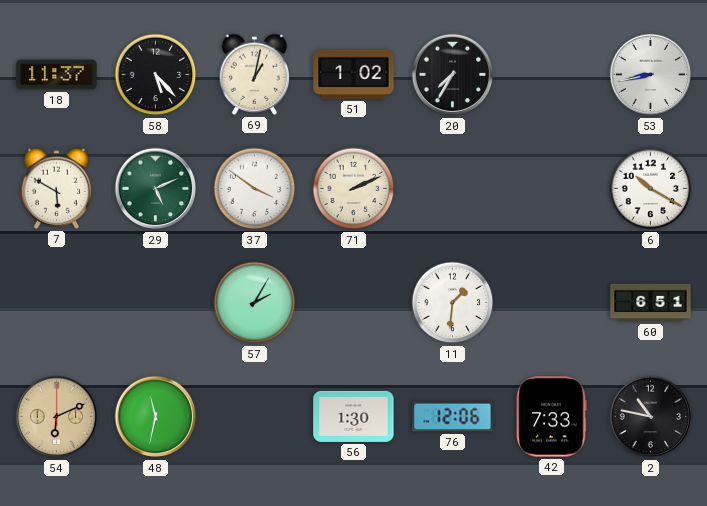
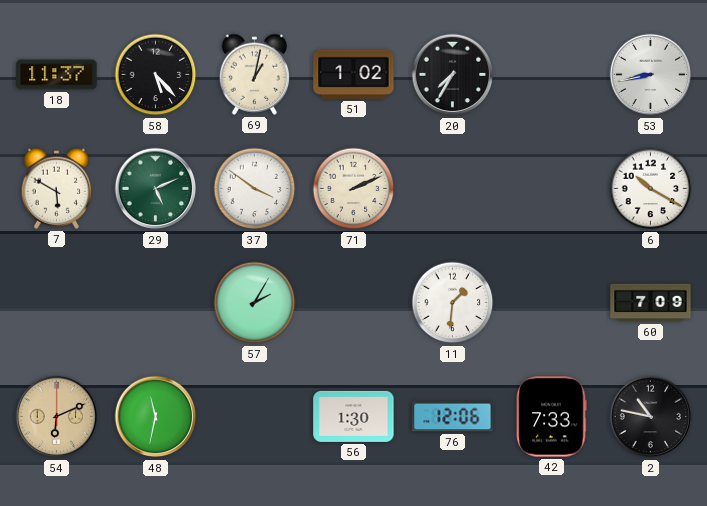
60: 6:51 -> 7:09
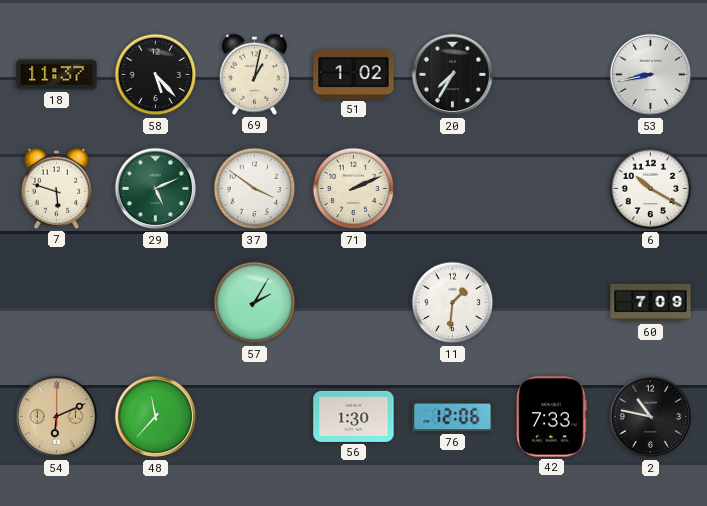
7: 5:50 -> 5:48
48: 11:32 -> 11:37
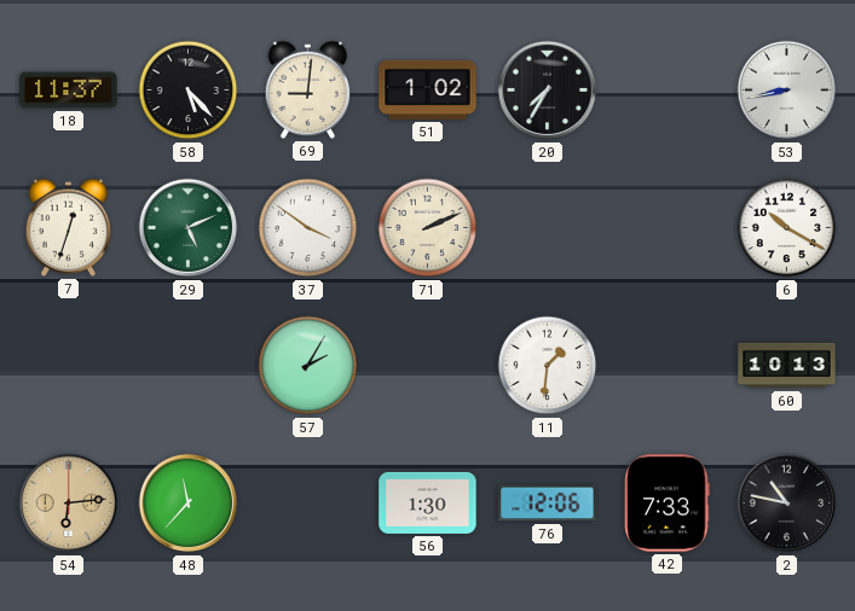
69: 1:02 -> 9:01
7: 5:48 -> 12:33
60: 7:09 -> 10:13
54: 6:11 -> 6:14
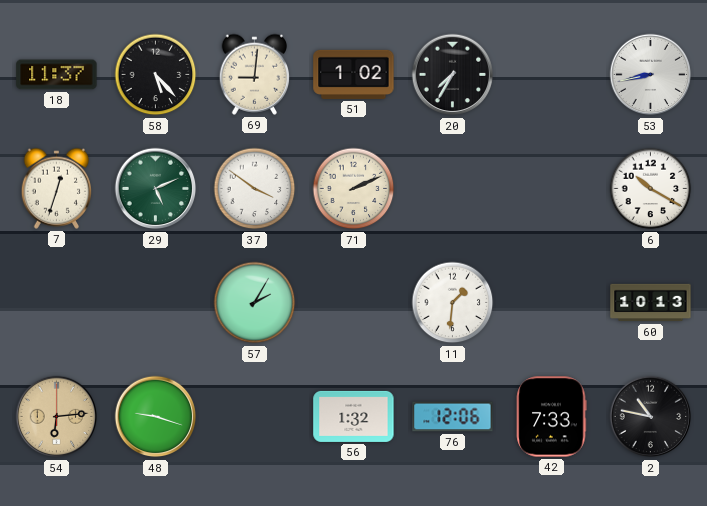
48: 11:37 -> 9:18
56: 1:30 -> 1:32
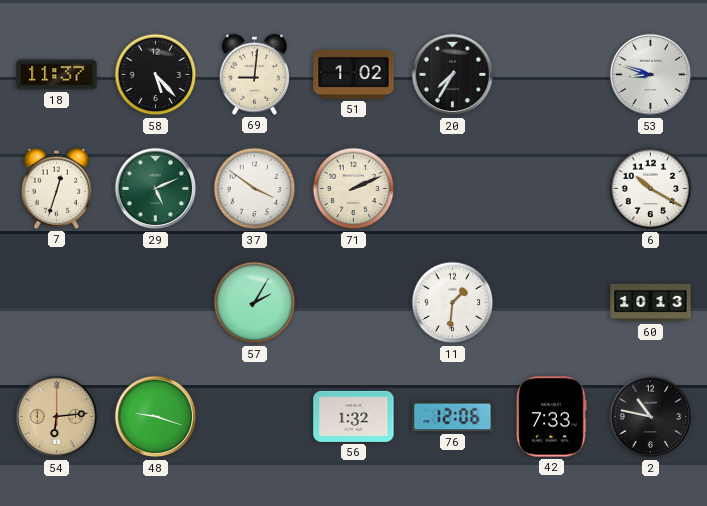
53: 8:43 -> 8:48
